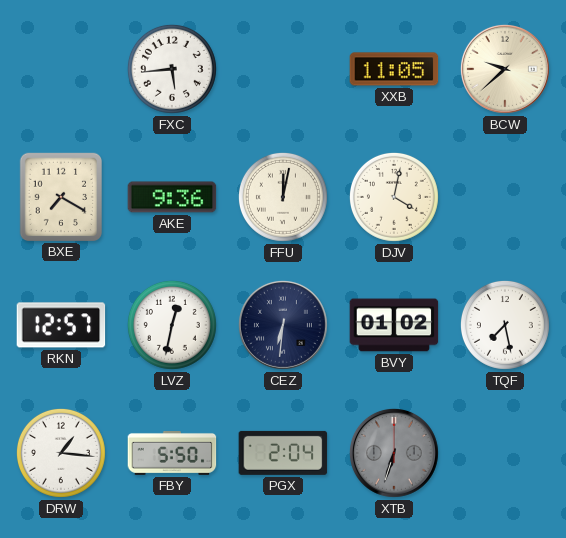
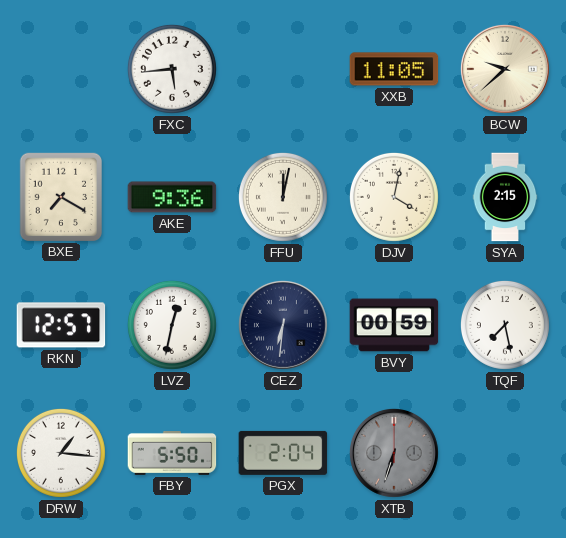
SYA: none -> 2:15
BVY: 01:02 -> 00:59
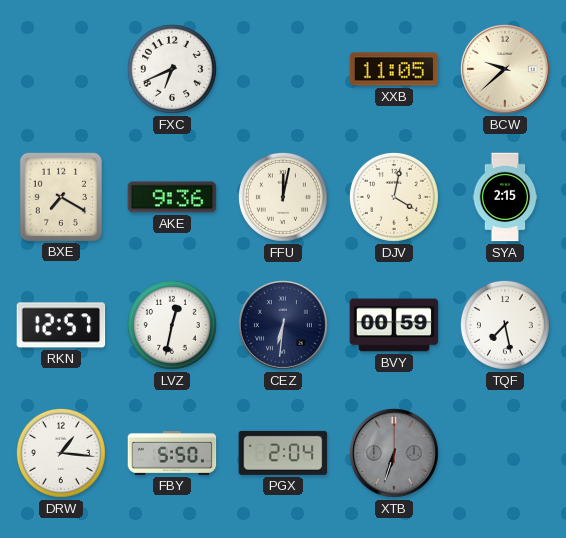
FXC: 5:44 -> 6:41
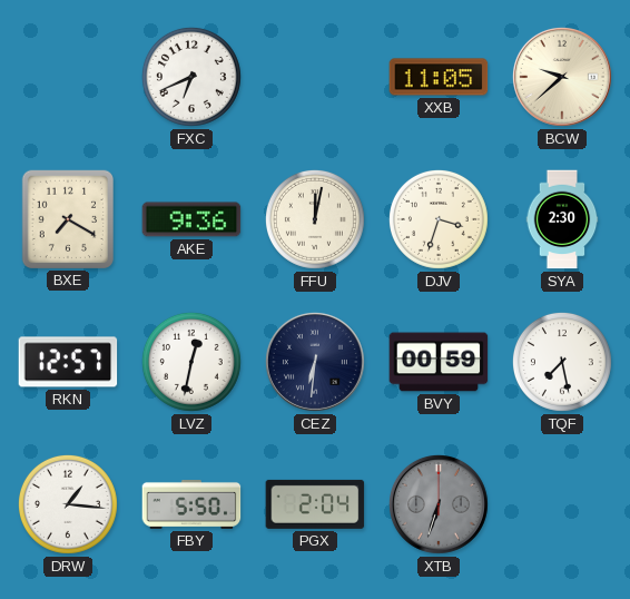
DJV: 4:02 -> 3:33
SYA: 2:15 -> 2:30
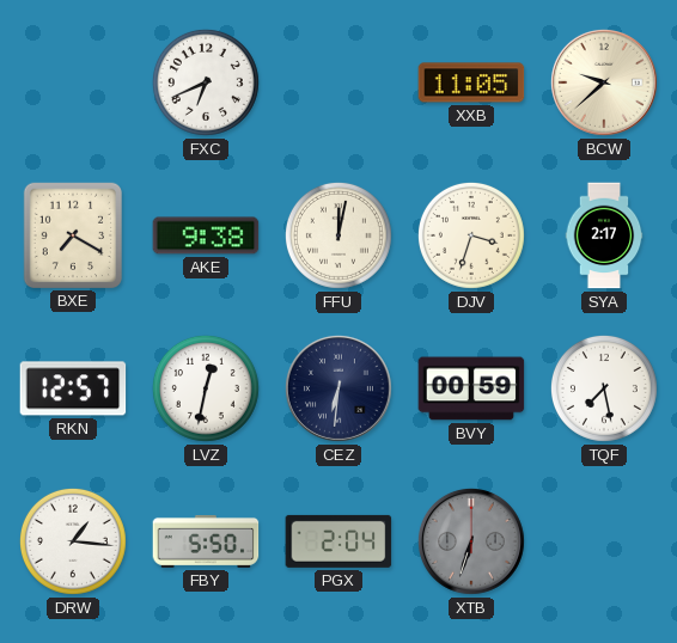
AKE: 9:36 -> 9:38
SYA: 2:30 -> 2:17
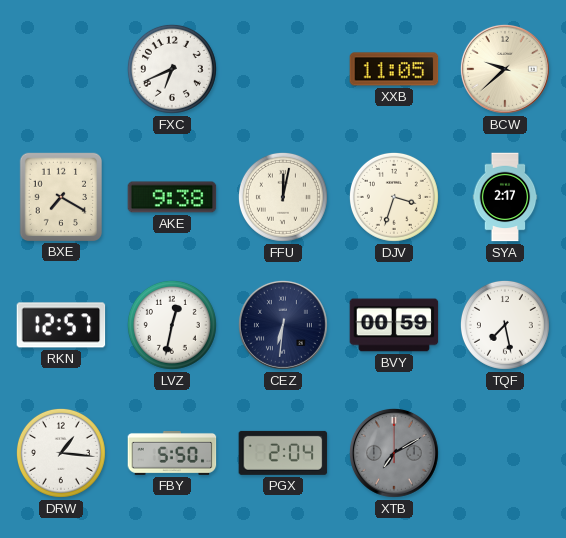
XTB: 6:33 -> 7:10
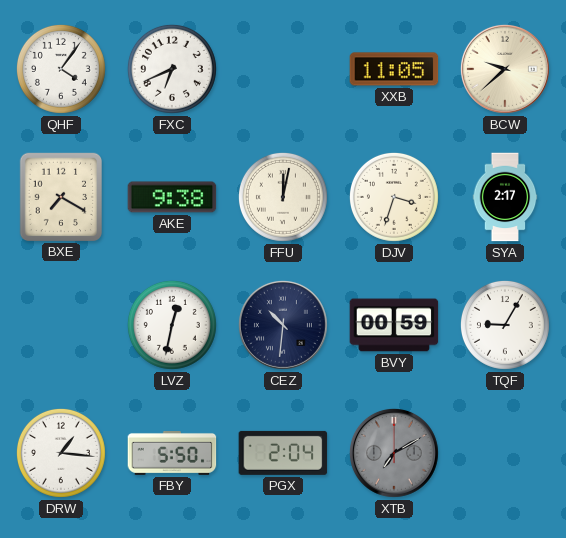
QHF: none -> 4:06
RKN: 12:57 -> none
CEZ: 6:31 -> 10:31
TQF: 7:28 -> 9:05
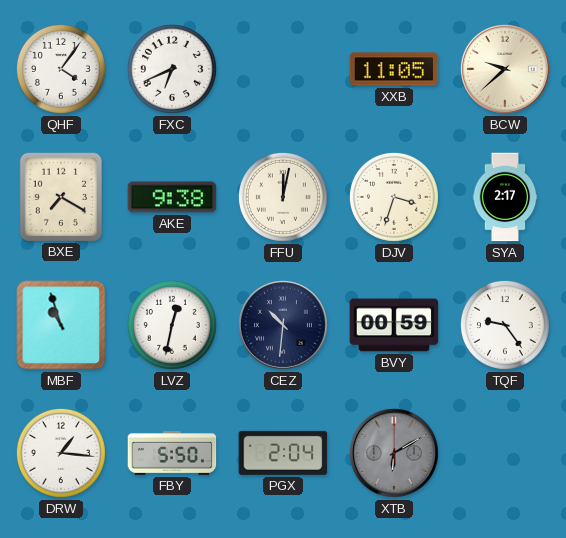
MBF: none -> 10:57
TQF: 9:05 -> 9:24
XTB: 7:10 -> 6:10
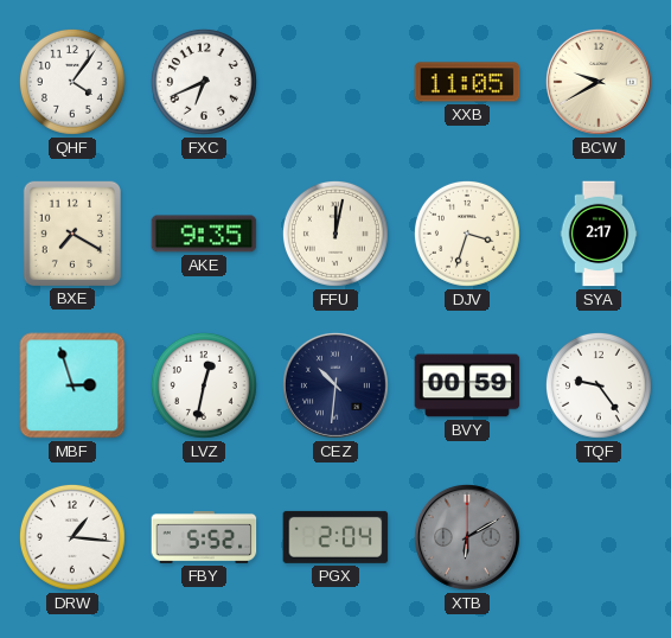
BCW: 9:38 -> 9:40
AKE: 9:38 -> 9:35
MBF: 10:57 -> 2:57
FBY: 5:50 -> 5:52
